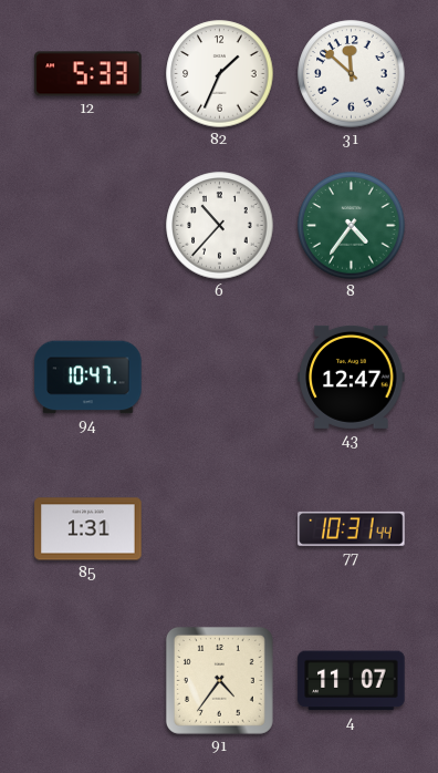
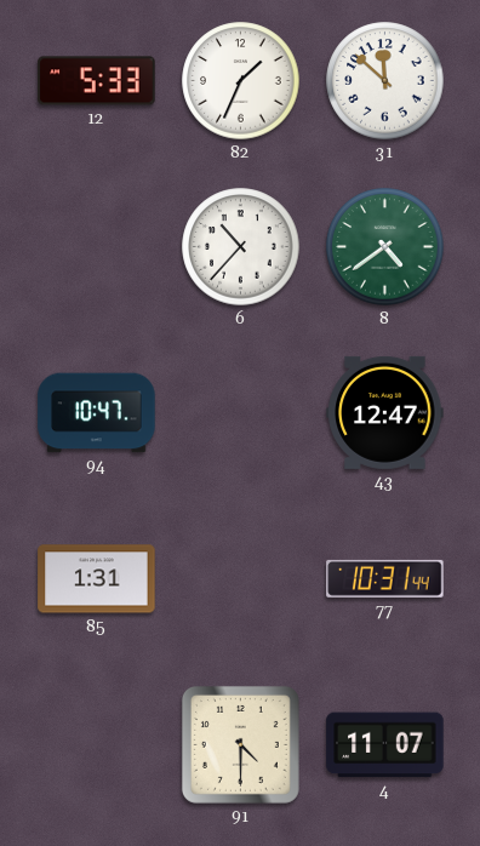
8: 4:36 -> 4:39
91: 4:36 -> 4:30
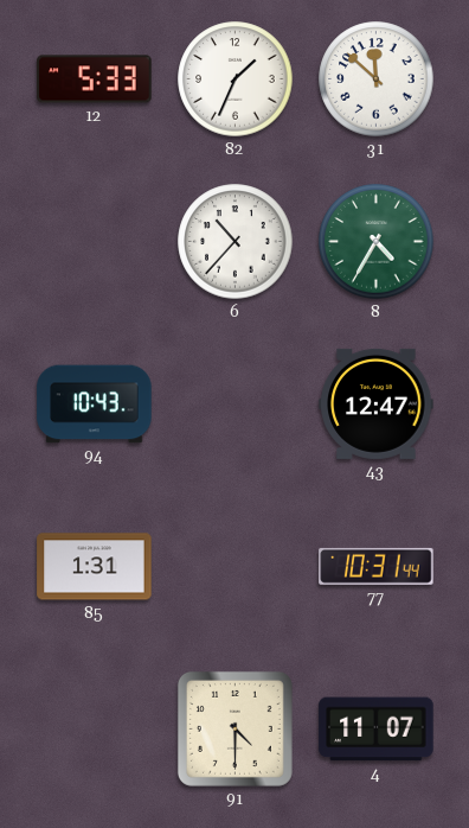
8: 4:39 -> 4:35
94: 10:47 -> 10:43
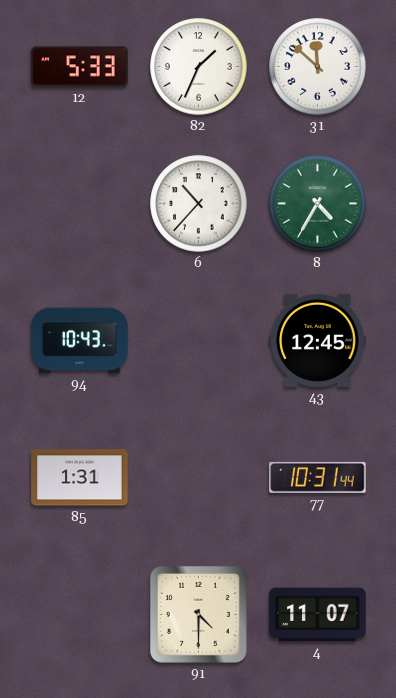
43: 12:47 -> 12:45
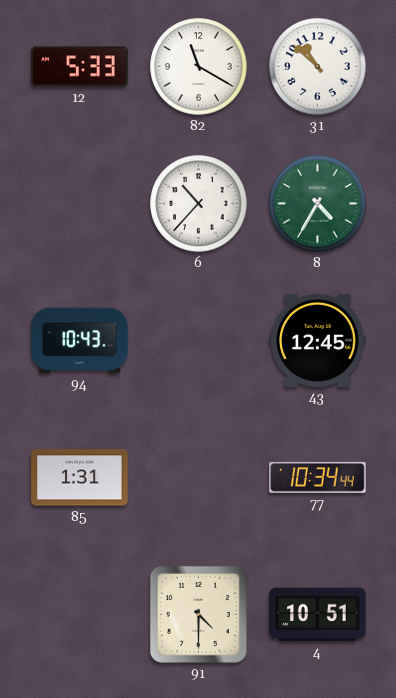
82: 1:34 -> 11:20
31: 11:52 -> 10:52
77: 10:31 -> 10:34
4: 11:07 -> 10:51
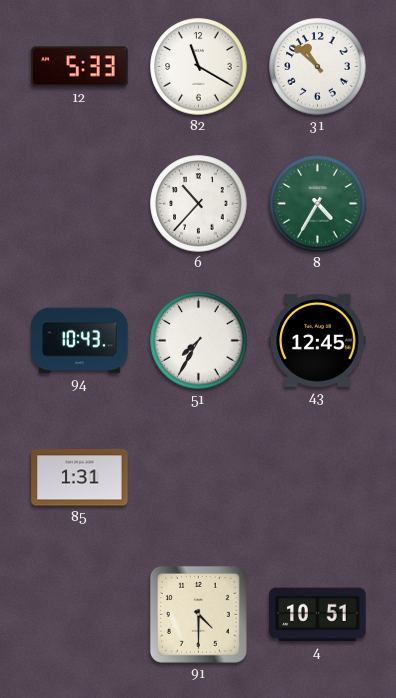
51: none -> 7:35
77: 10:34 -> none
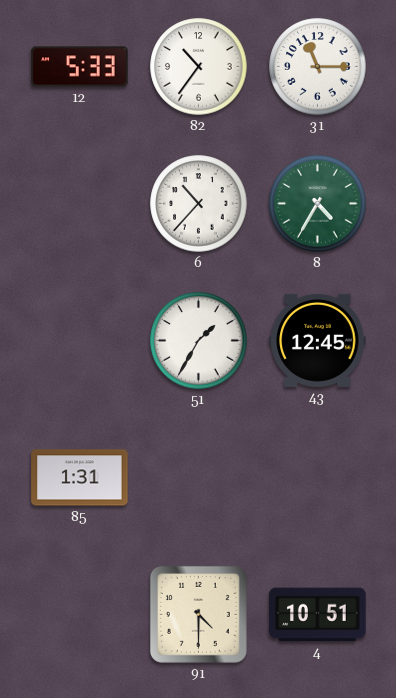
82: 11:20 -> 10:36
31: 10:52 -> 11:15
94: 10:43 -> none
51: 7:35 -> 1:35
